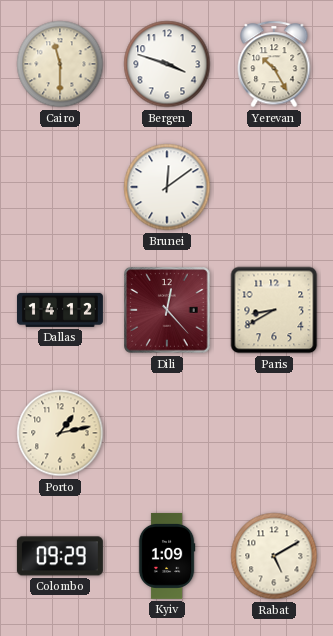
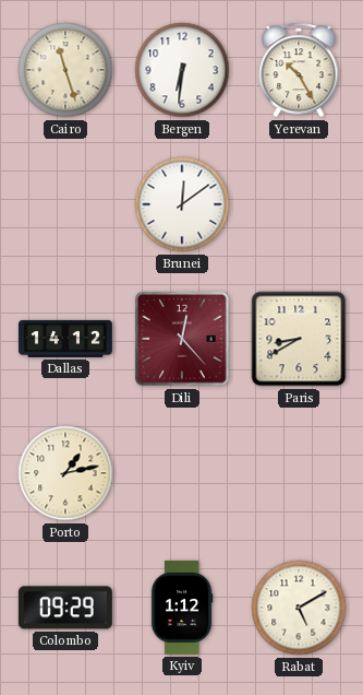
Cairo: 11:30 -> 11:27
Bergen: 3:48 -> 6:31
Kyiv: 1:09 -> 1:12
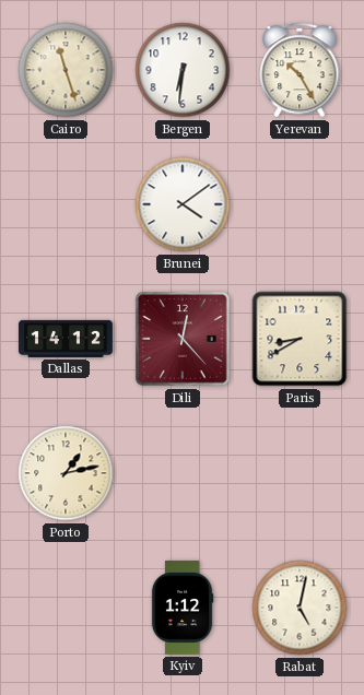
Brunei: 12:09 -> 4:09
Colombo: 09:29 -> none
Rabat: 5:10 -> 5:02
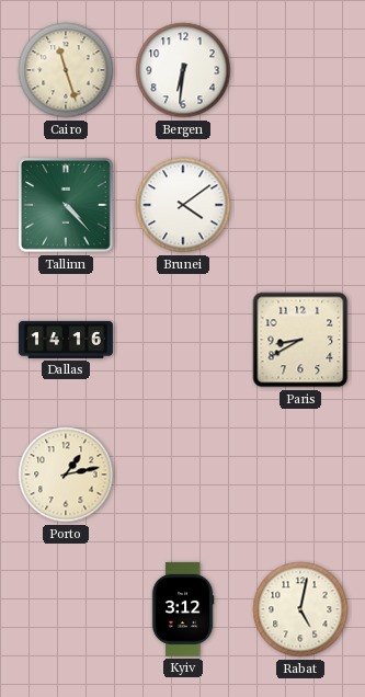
Yerevan: 10:25 -> none
Tallinn: none -> 4:23
Dallas: 14:12 -> 14:16
Dili: 12:23 -> none
Kyiv: 1:12 -> 3:12
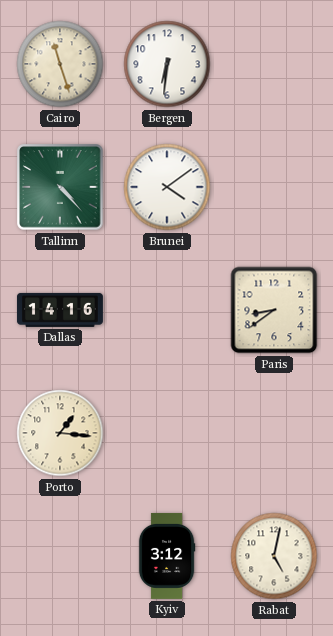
Paris: 8:40 -> 8:39
Porto: 1:13 -> 1:16
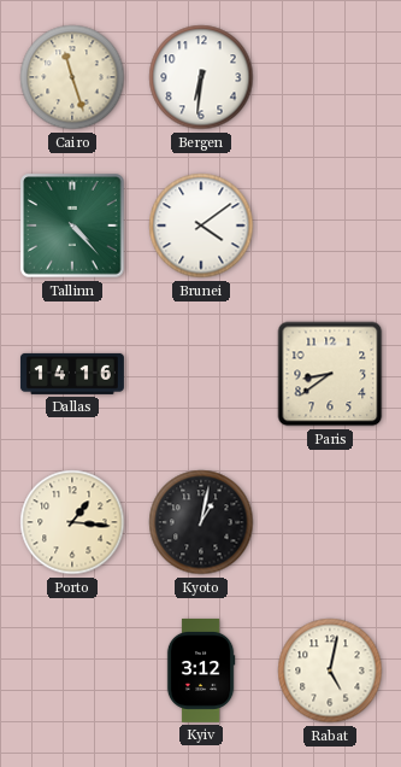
Kyoto: none -> 1:02
